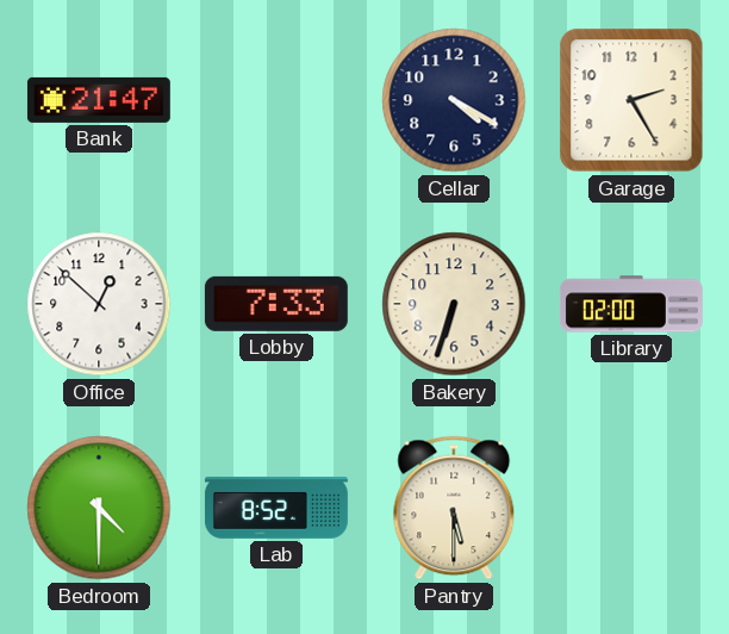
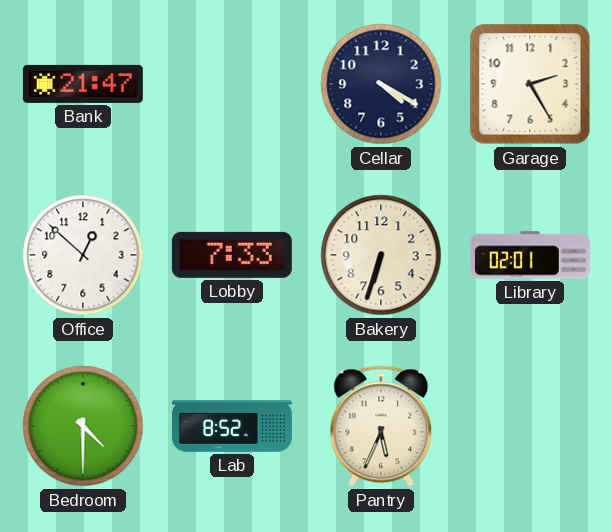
Library: 02:00 -> 02:01
Pantry: 5:30 -> 5:34
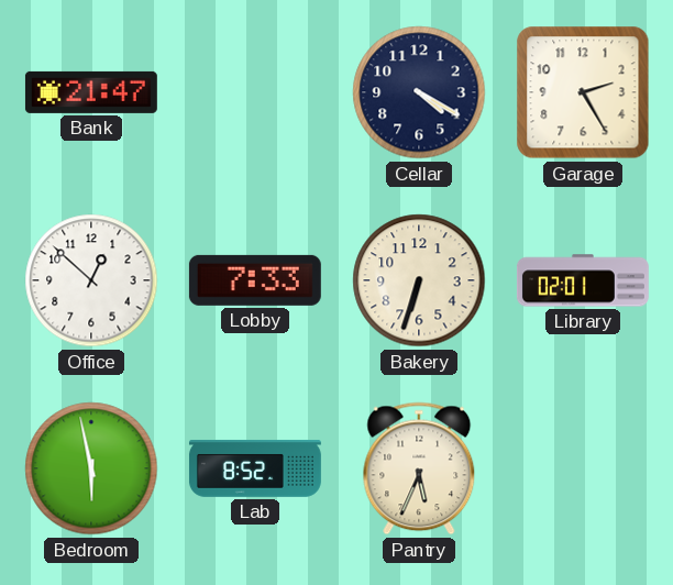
Bedroom: 4:30 -> 5:58
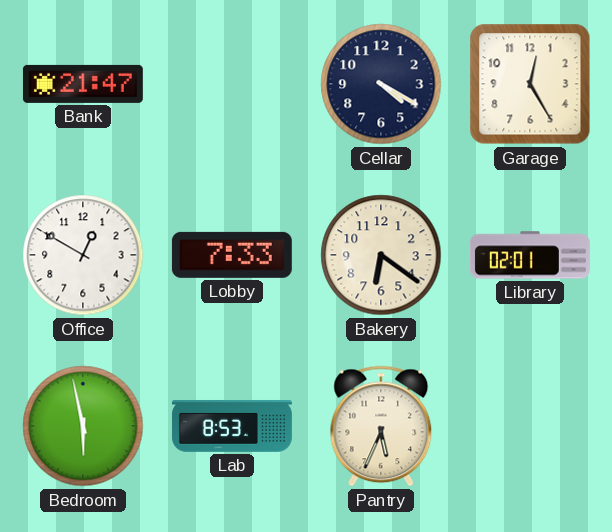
Garage: 2:25 -> 12:25
Office: 12:52 -> 12:50
Bakery: 6:33 -> 6:21
Lab: 8:52 -> 8:53
